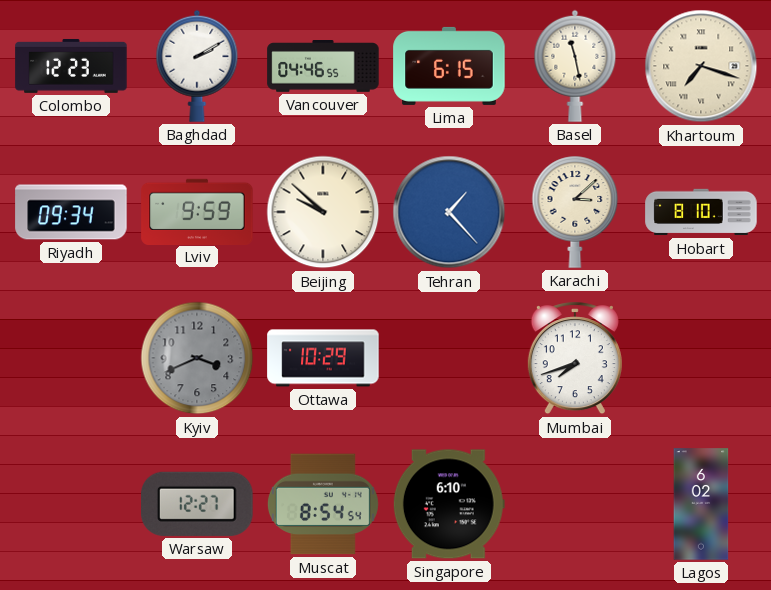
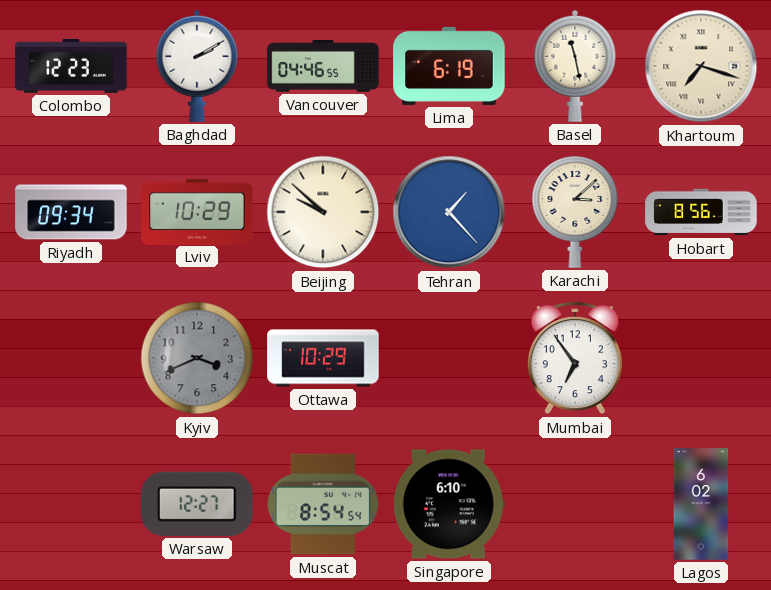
Lima: 6:15 -> 6:19
Lviv: 9:59 -> 10:29
Hobart: 8:10 -> 8:56
Mumbai: 7:42 -> 6:54
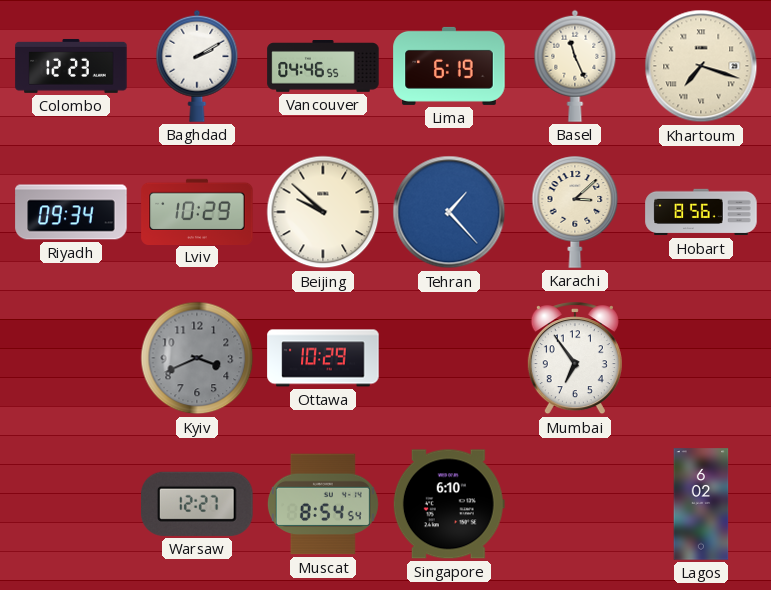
Basel: 11:28 -> 11:26
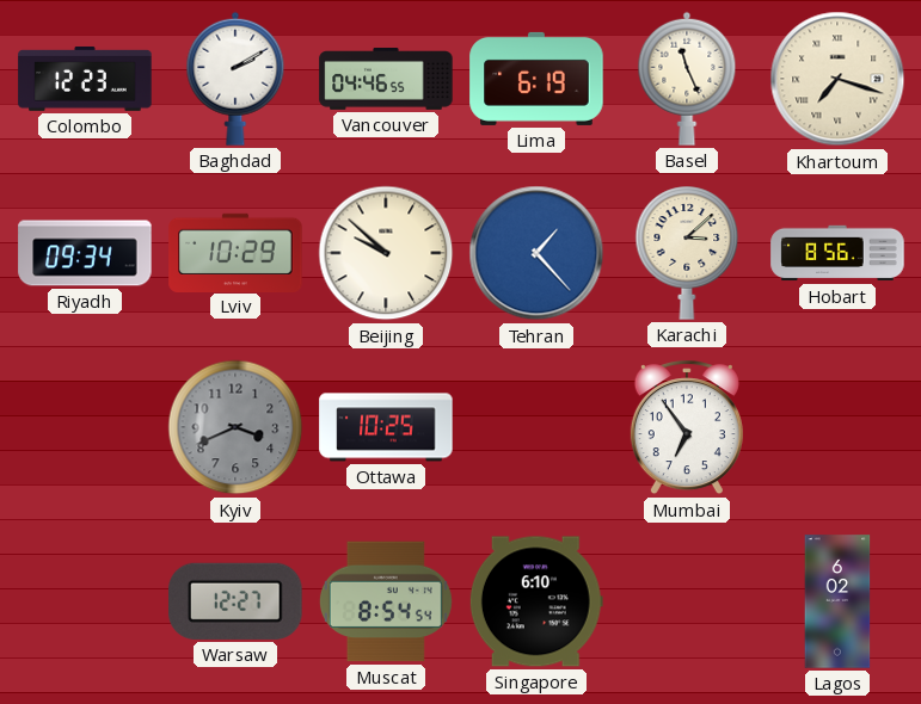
Ottawa: 10:29 -> 10:25
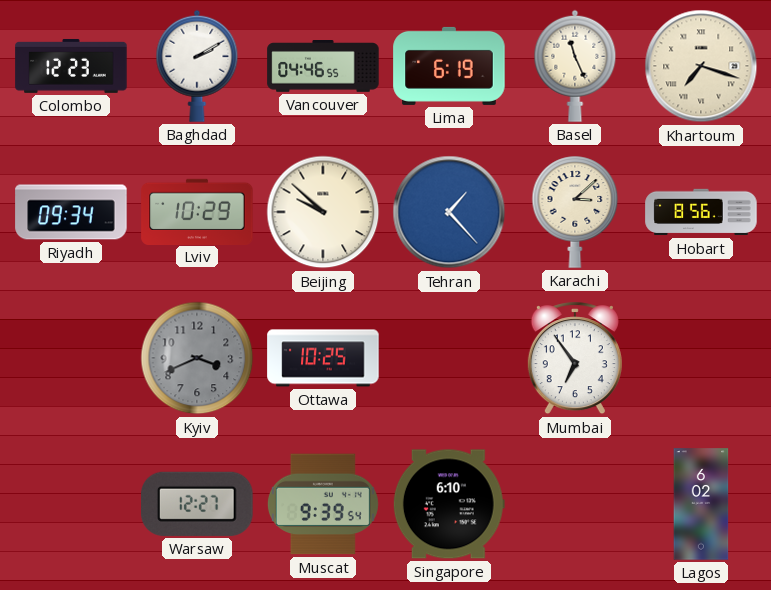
Muscat: 8:54 -> 9:39
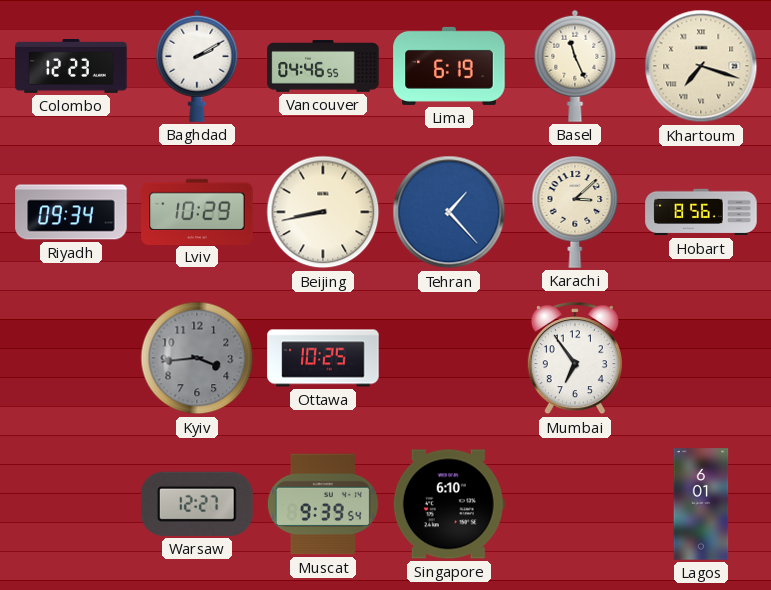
Beijing: 9:52 -> 8:43
Kyiv: 3:41 -> 3:44
Lagos: 6:02 -> 6:01
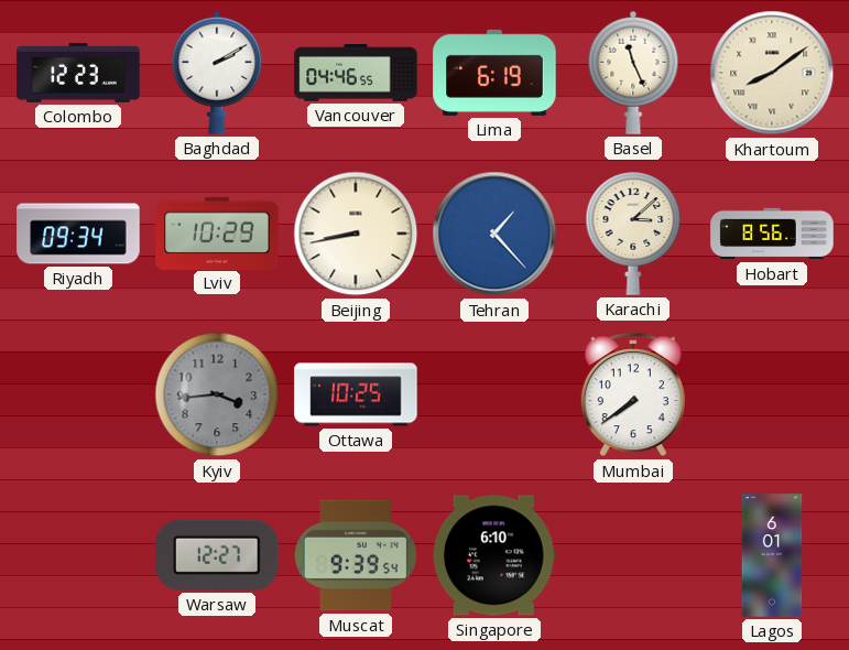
Khartoum: 7:18 -> 8:09
Mumbai: 6:54 -> 7:39
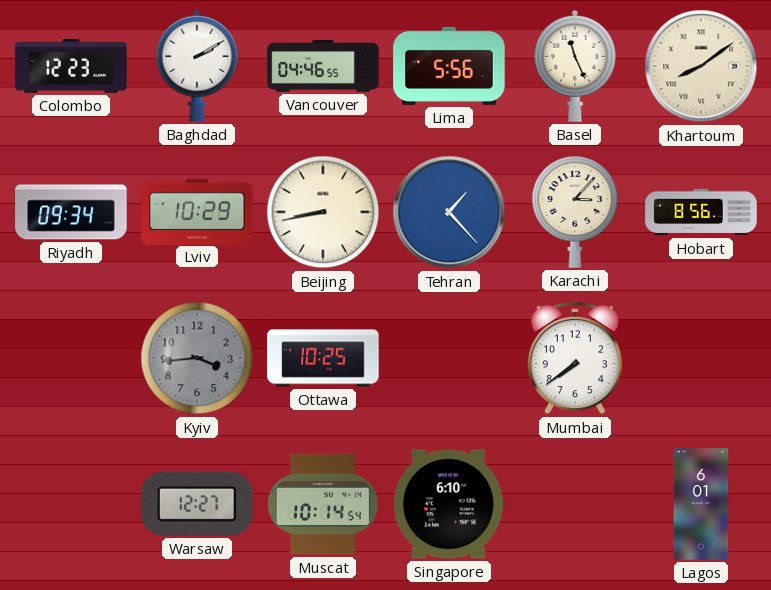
Lima: 6:19 -> 5:56
Karachi: 3:08 -> 3:07
Muscat: 9:39 -> 10:14
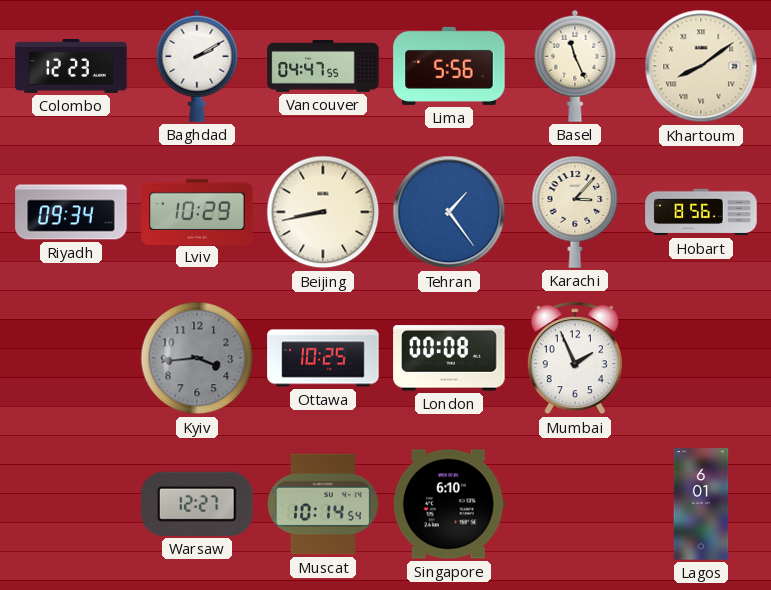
Vancouver: 04:46 -> 04:47
Tehran: 1:23 -> 1:24
London: none -> 00:08
Mumbai: 7:39 -> 1:56
